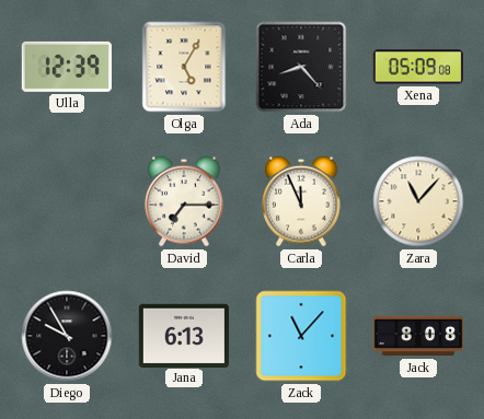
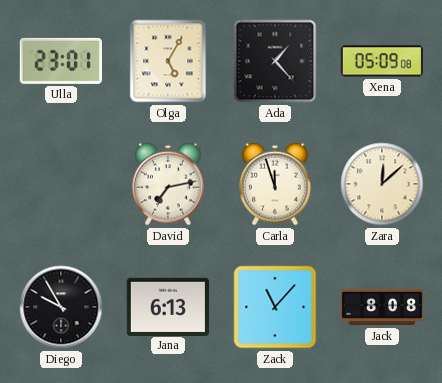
Ulla: 12:39 -> 23:01
Ada: 8:23 -> 1:23
David: 7:15 -> 7:13
Carla: 11:56 -> 11:57
Zara: 11:07 -> 12:08
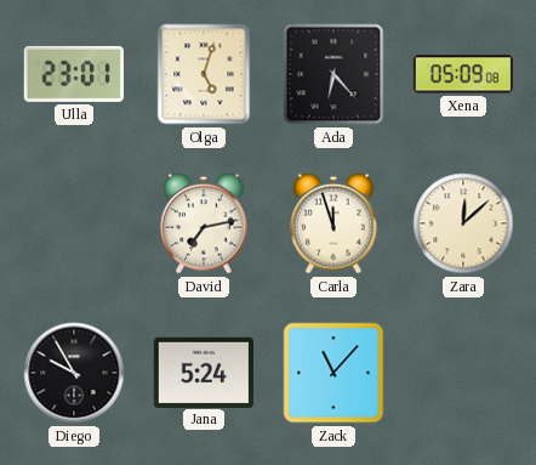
Olga: 5:05 -> 5:03
Ada: 1:23 -> 6:23
Jana: 6:13 -> 5:24
Jack: 8:08 -> none
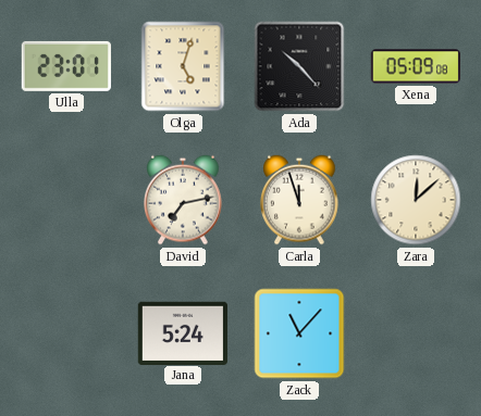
Ada: 6:23 -> 10:23
Diego: 9:55 -> none
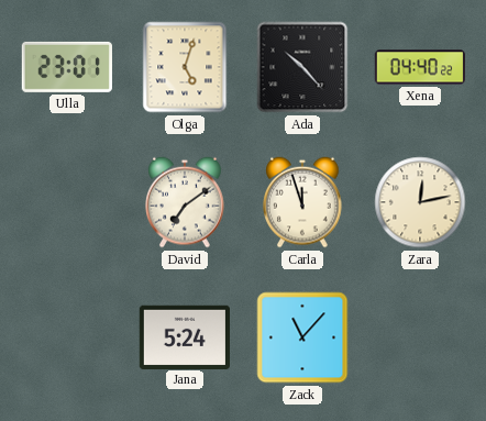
Xena: 05:09 -> 04:40
David: 7:13 -> 7:09
Zara: 12:08 -> 12:13
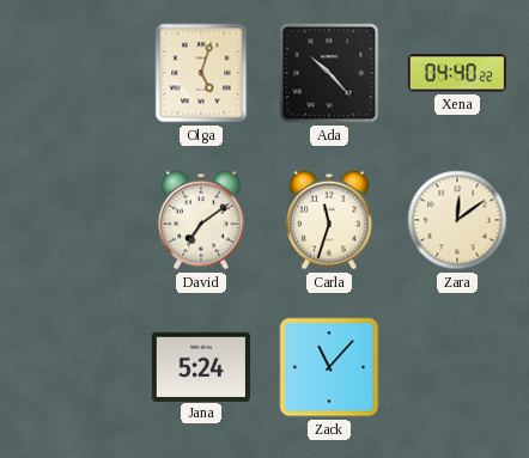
Ulla: 23:01 -> none
Carla: 11:57 -> 11:33
Zara: 12:13 -> 12:09
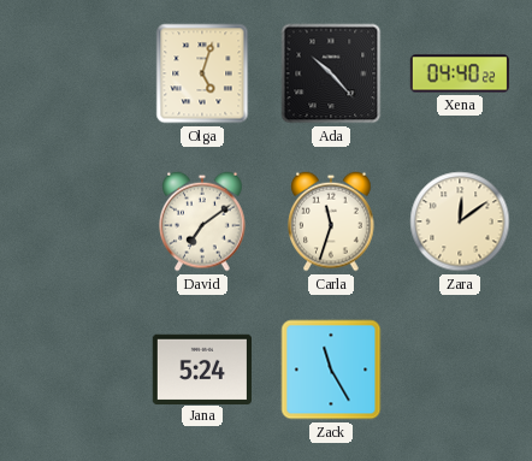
Zack: 11:07 -> 11:25
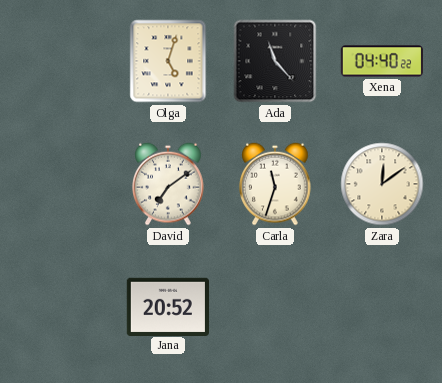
Ada: 10:23 -> 11:23
Jana: 5:24 -> 20:52
Zack: 11:25 -> none
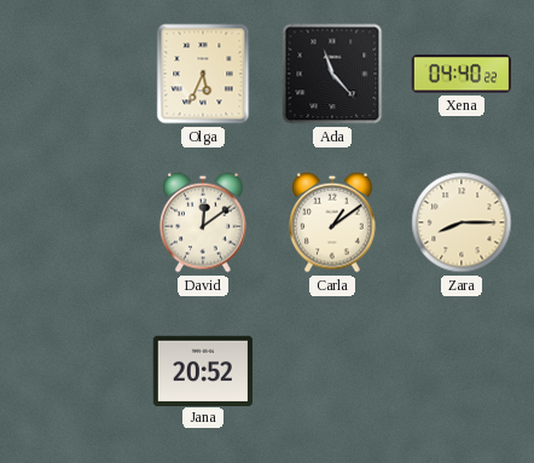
Olga: 5:03 -> 5:34
David: 7:09 -> 12:09
Carla: 11:33 -> 1:09
Zara: 12:09 -> 8:15
